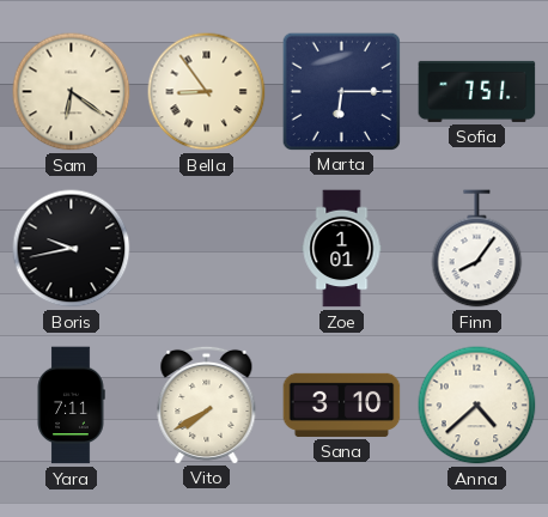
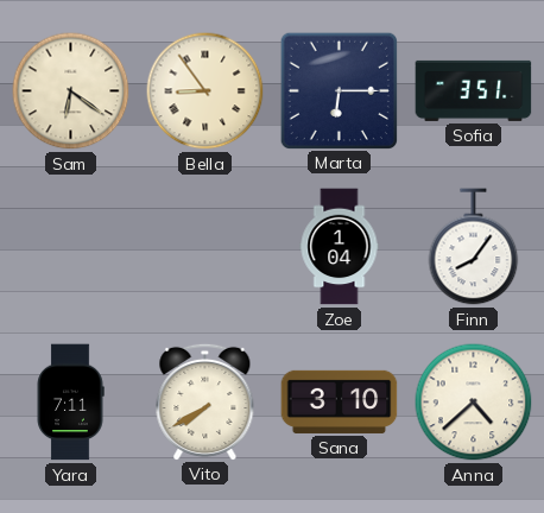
Sofia: 7:51 -> 3:51
Boris: 9:43 -> none
Zoe: 1:01 -> 1:04
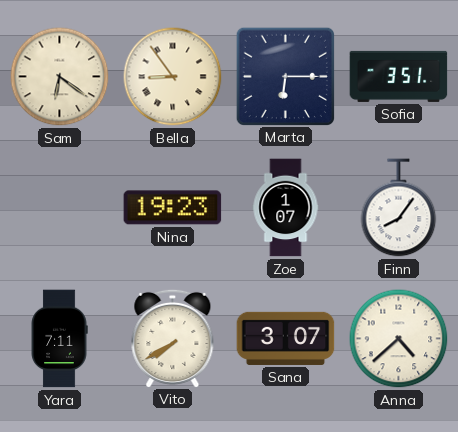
Nina: none -> 19:23
Zoe: 1:04 -> 1:07
Sana: 3:10 -> 3:07
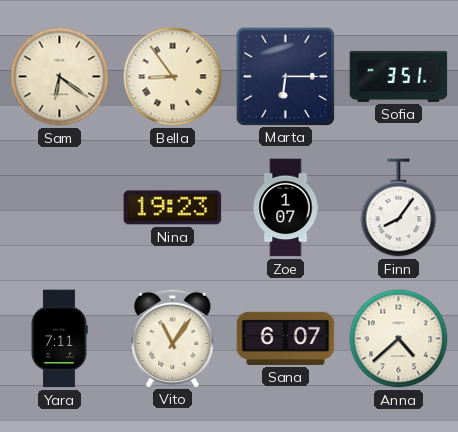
Vito: 7:40 -> 11:06
Sana: 3:07 -> 6:07
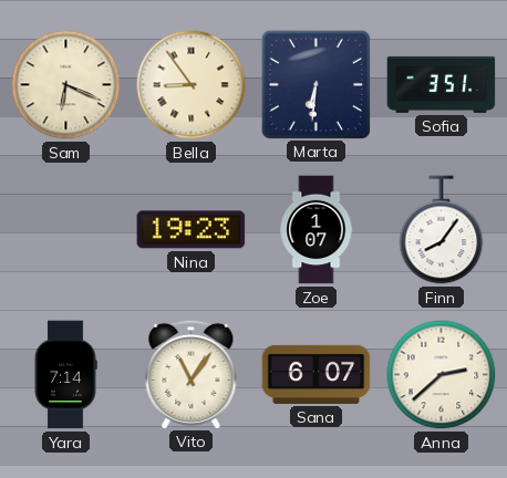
Sam: 6:21 -> 6:19
Marta: 6:15 -> 6:31
Yara: 7:11 -> 7:14
Anna: 4:38 -> 2:38
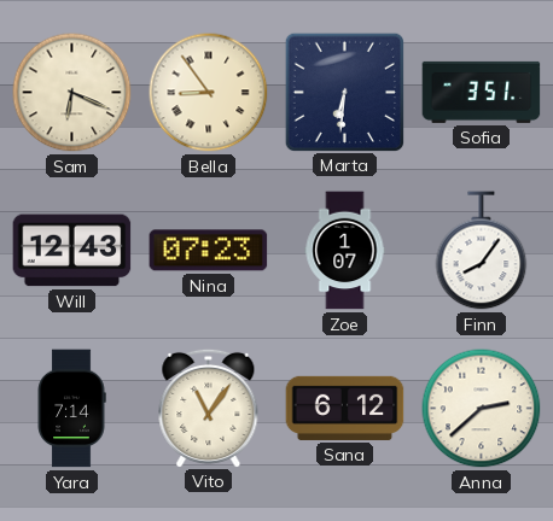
Will: none -> 12:43
Nina: 19:23 -> 07:23
Sana: 6:07 -> 6:12
